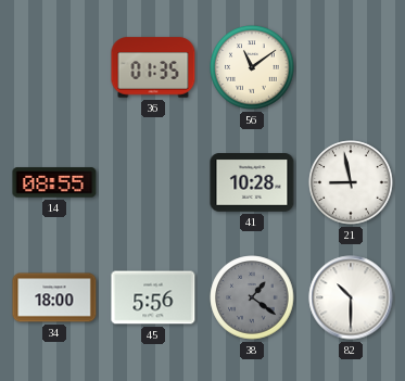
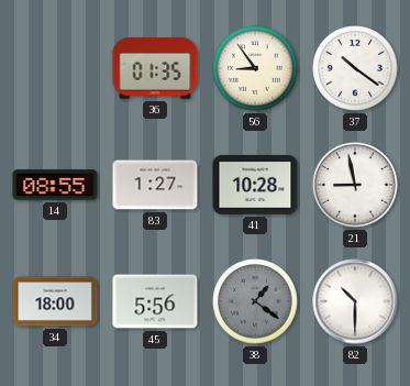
56: 11:09 -> 8:54
37: none -> 10:21
83: none -> 1:27
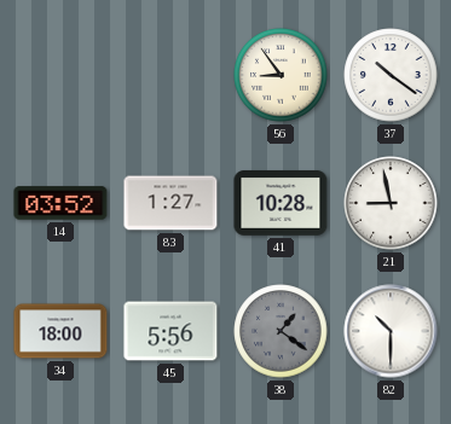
36: 01:35 -> none
14: 08:55 -> 03:52
